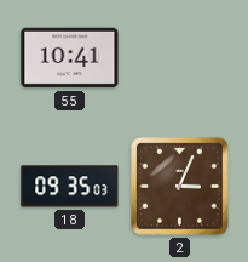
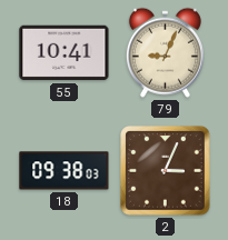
79: none -> 9:04
18: 09:35 -> 09:38
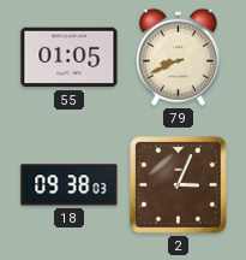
55: 10:41 -> 01:05
79: 9:04 -> 8:41
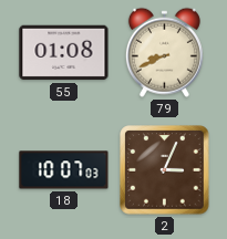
55: 01:05 -> 01:08
18: 09:38 -> 10:07
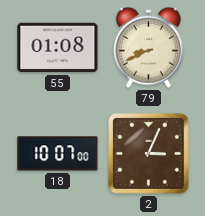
18: 10:07:03 -> 10:07:00
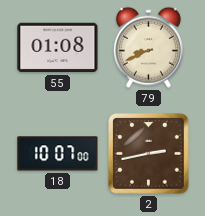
2: 3:04 -> 2:43
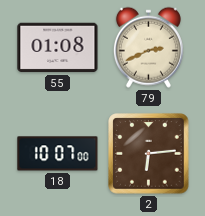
79: 8:41 -> 2:41
2: 2:43 -> 6:14
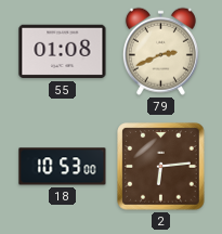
18: 10:07 -> 10:53
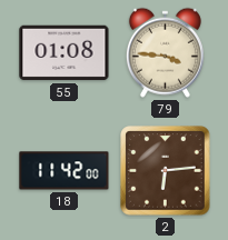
79: 2:41 -> 3:46
18: 10:53 -> 11:42
